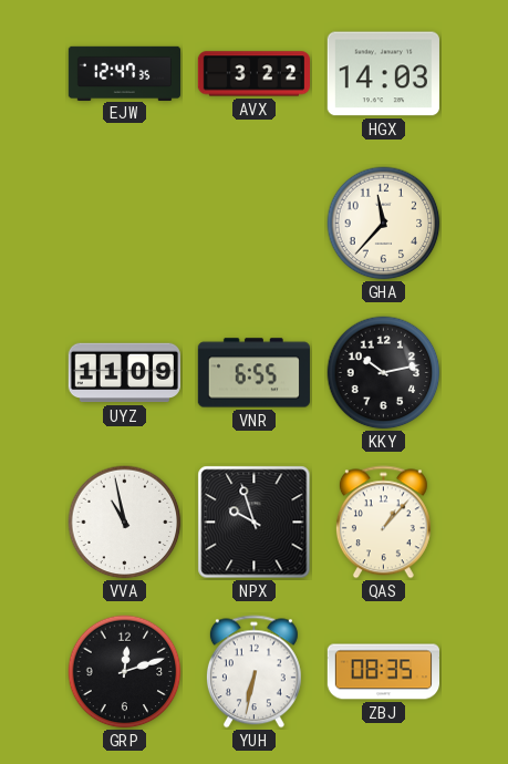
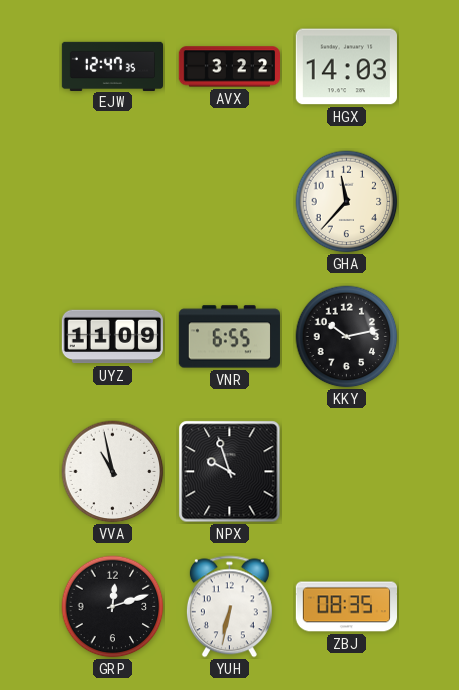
QAS: 1:07 -> none
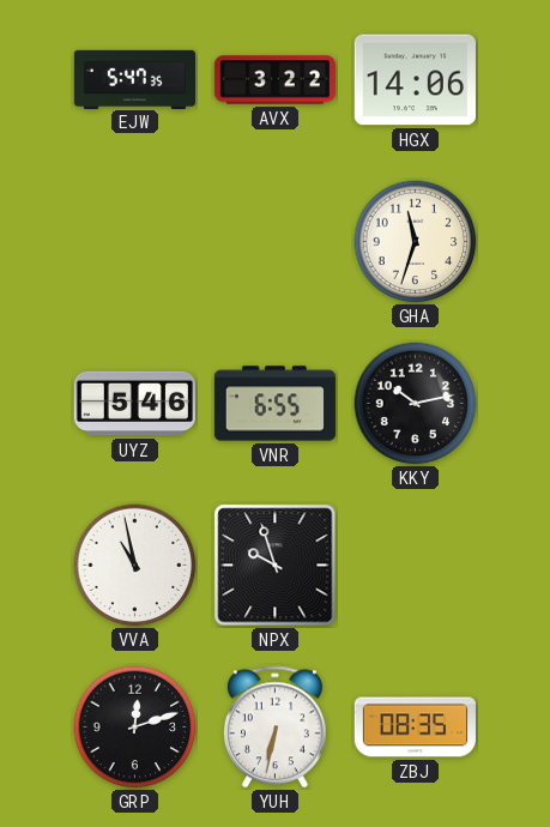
EJW: 12:47 -> 5:47
HGX: 14:03 -> 14:06
GHA: 11:37 -> 11:33
UYZ: 11:09 -> 5:46
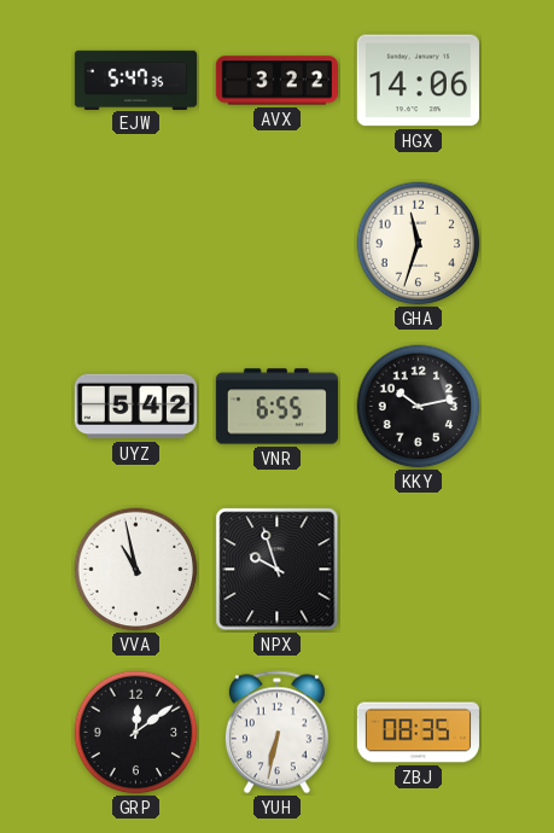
UYZ: 5:46 -> 5:42
GRP: 12:12 -> 12:09
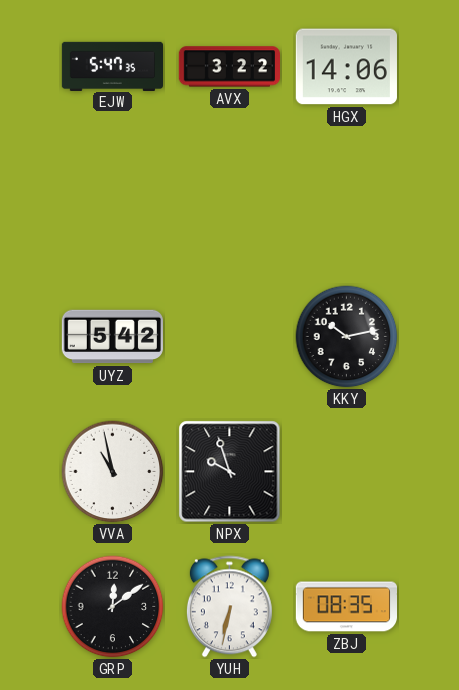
GHA: 11:33 -> none
VNR: 6:55 -> none
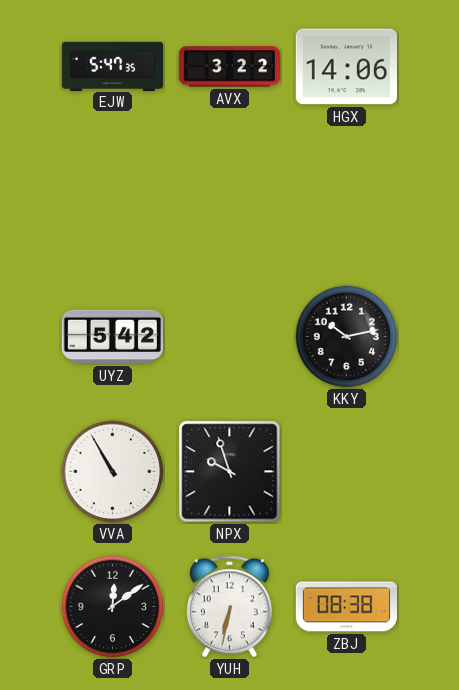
VVA: 10:58 -> 10:55
ZBJ: 08:35 -> 08:38
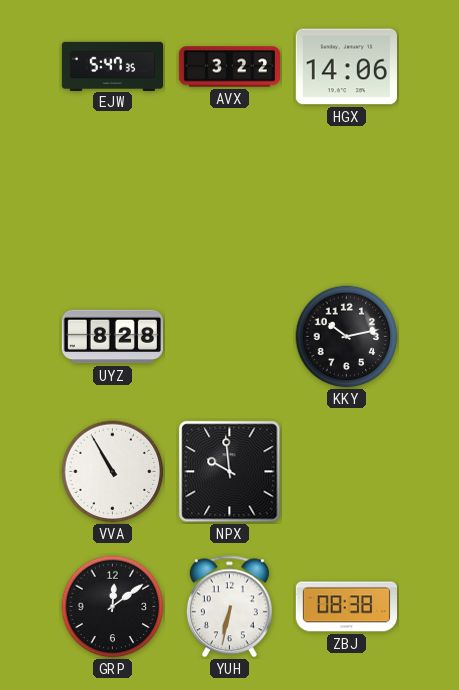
UYZ: 5:42 -> 8:28
NPX: 9:57 -> 9:59
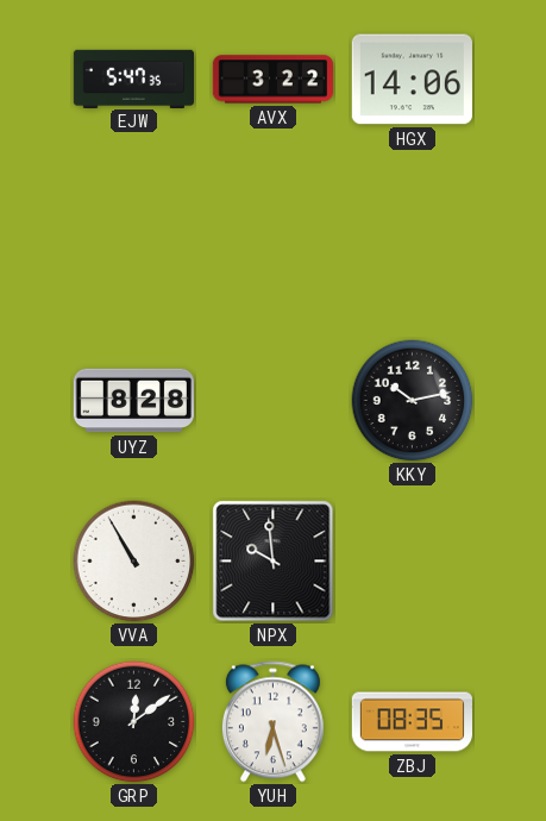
YUH: 6:32 -> 6:27
ZBJ: 08:38 -> 08:35
